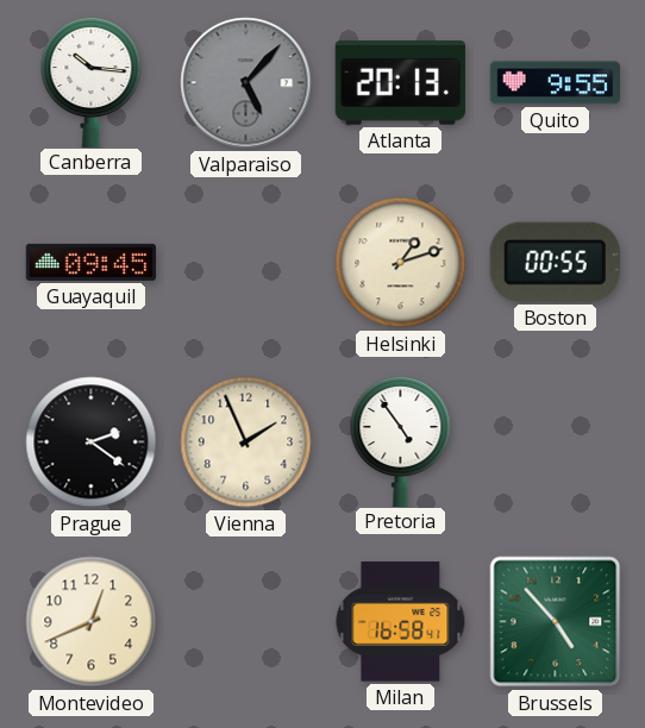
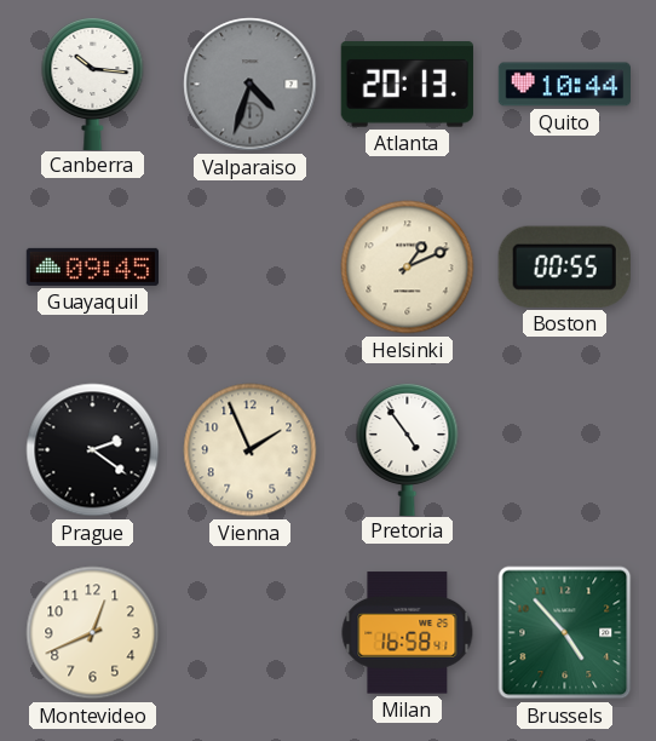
Valparaiso: 5:07 -> 4:33
Quito: 9:55 -> 10:44
Helsinki: 1:12 -> 1:11
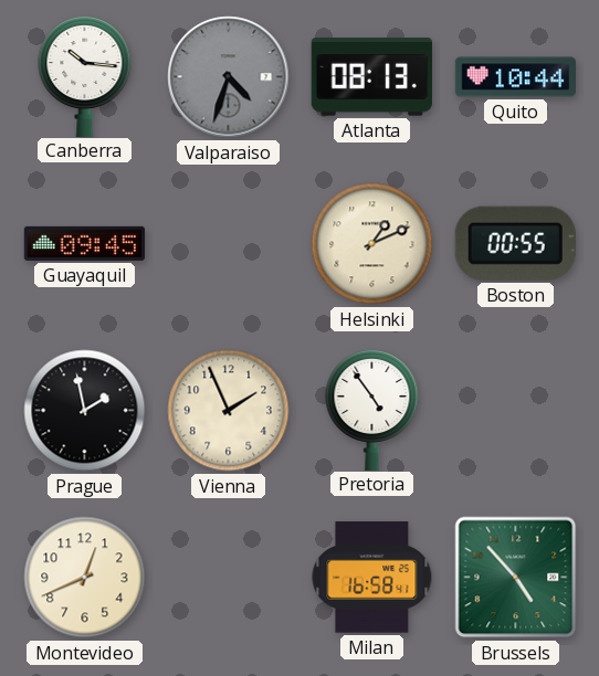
Atlanta: 20:13 -> 08:13
Prague: 2:21 -> 1:58
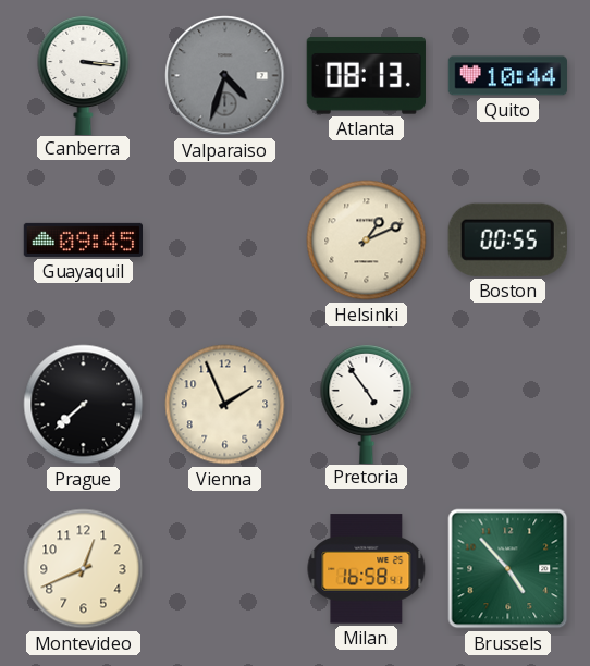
Canberra: 10:16 -> 3:16
Prague: 1:58 -> 7:38
